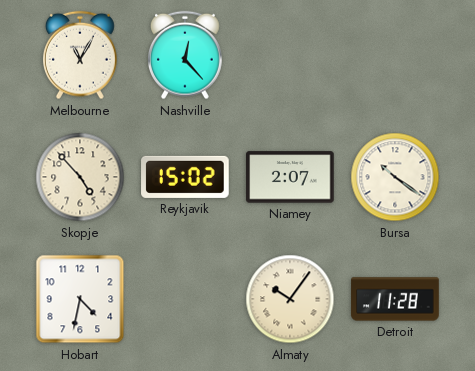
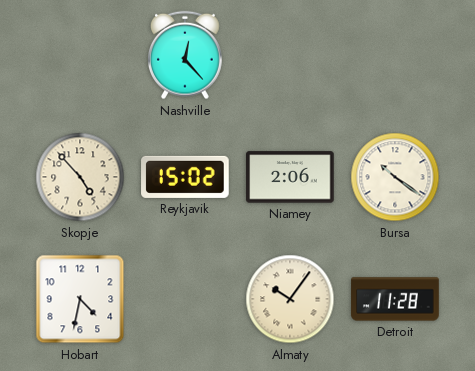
Melbourne: 11:05 -> none
Niamey: 2:07 -> 2:06
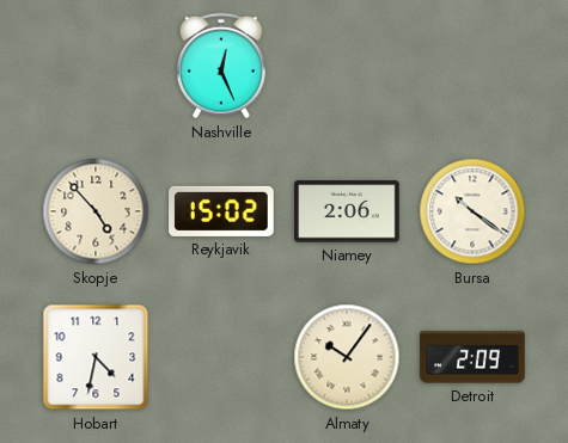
Nashville: 12:23 -> 12:26
Detroit: 11:28 -> 2:09
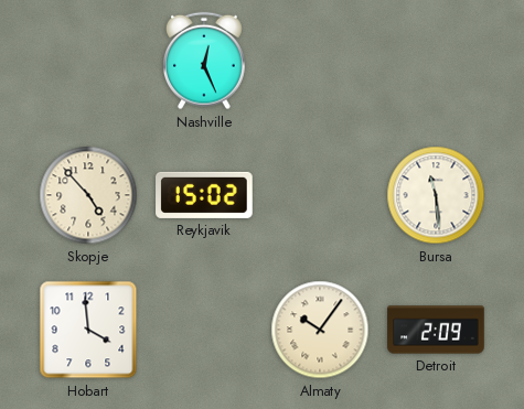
Niamey: 2:06 -> none
Bursa: 10:21 -> 11:29
Hobart: 4:32 -> 3:59
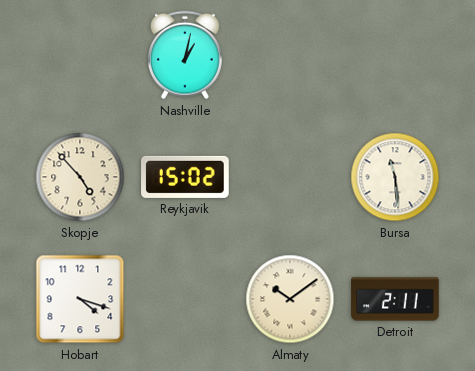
Nashville: 12:26 -> 1:02
Hobart: 3:59 -> 4:18
Almaty: 10:06 -> 10:09
Detroit: 2:09 -> 2:11
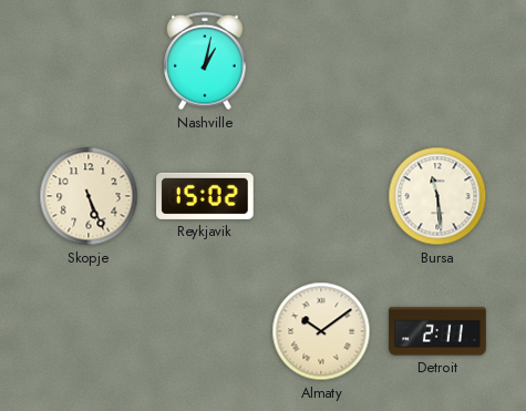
Skopje: 4:53 -> 5:26
Hobart: 4:18 -> none
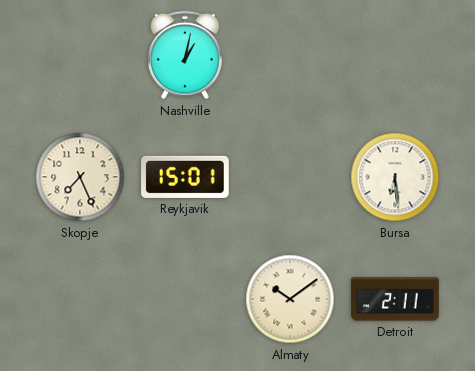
Skopje: 5:26 -> 7:26
Reykjavik: 15:02 -> 15:01
Bursa: 11:29 -> 6:29
